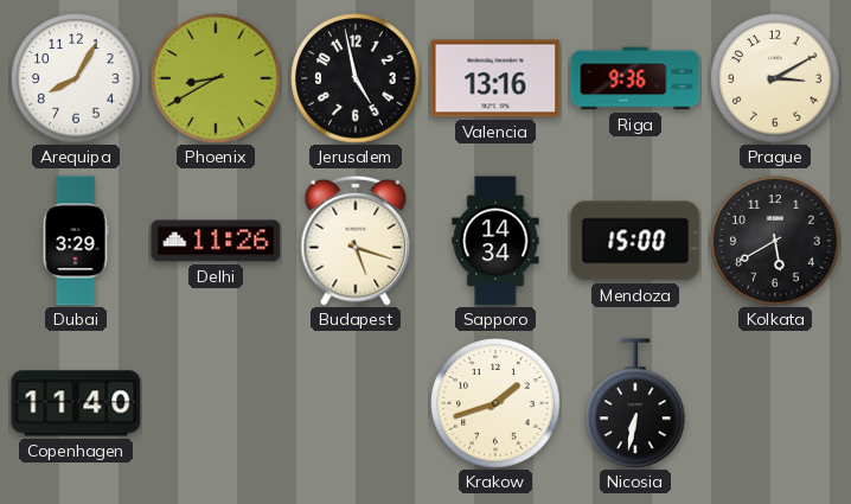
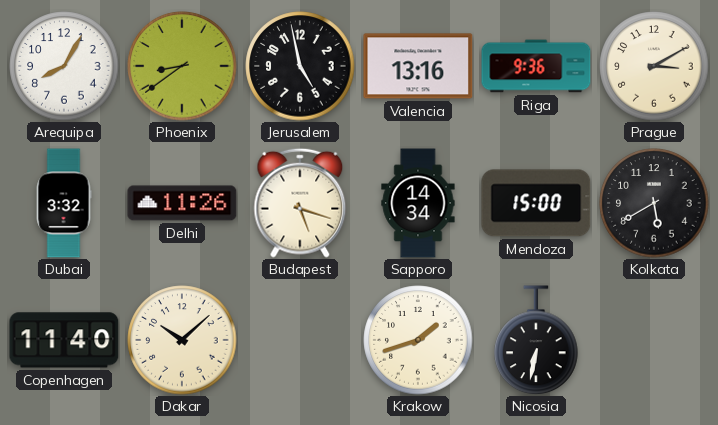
Phoenix: 8:40 -> 8:39
Dubai: 3:29 -> 3:32
Dakar: none -> 10:08
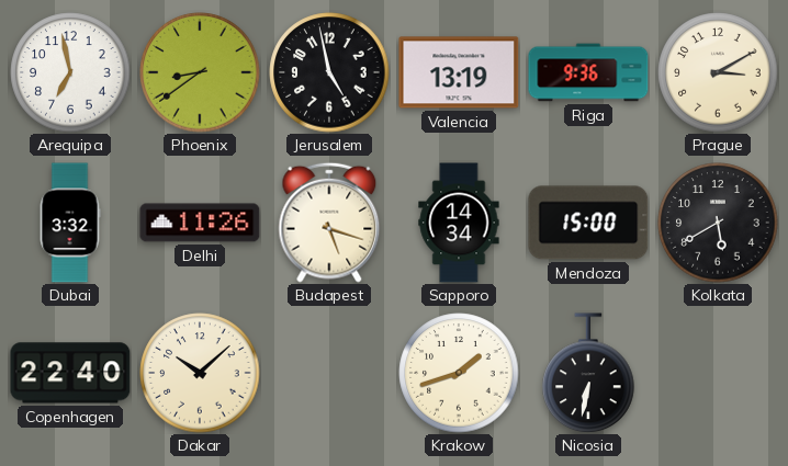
Arequipa: 8:05 -> 6:58
Valencia: 13:16 -> 13:19
Copenhagen: 11:40 -> 22:40
